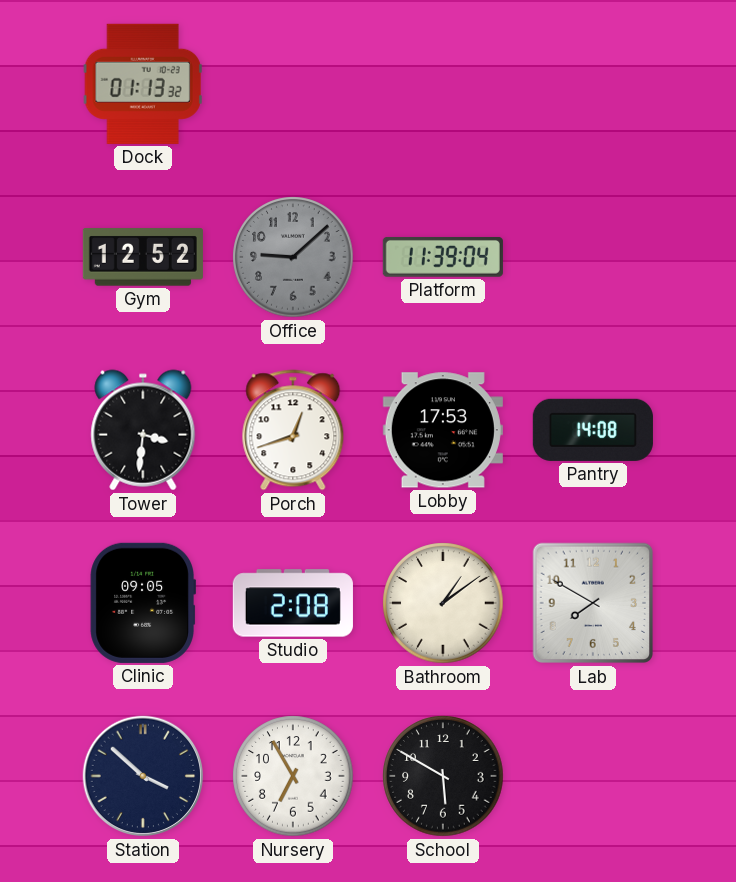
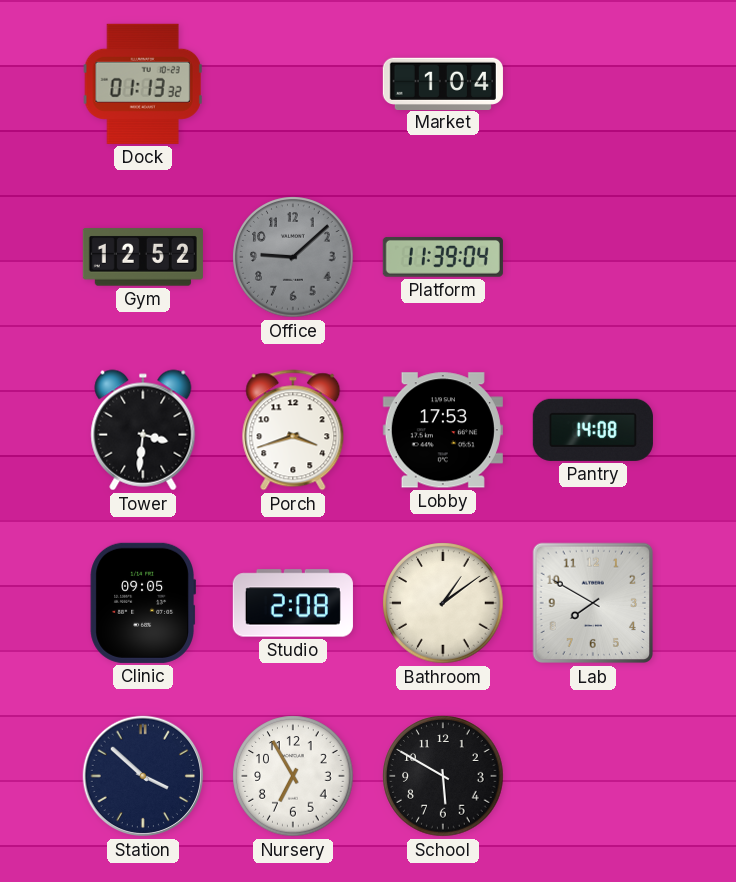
Market: none -> 1:04
Porch: 12:42 -> 3:42
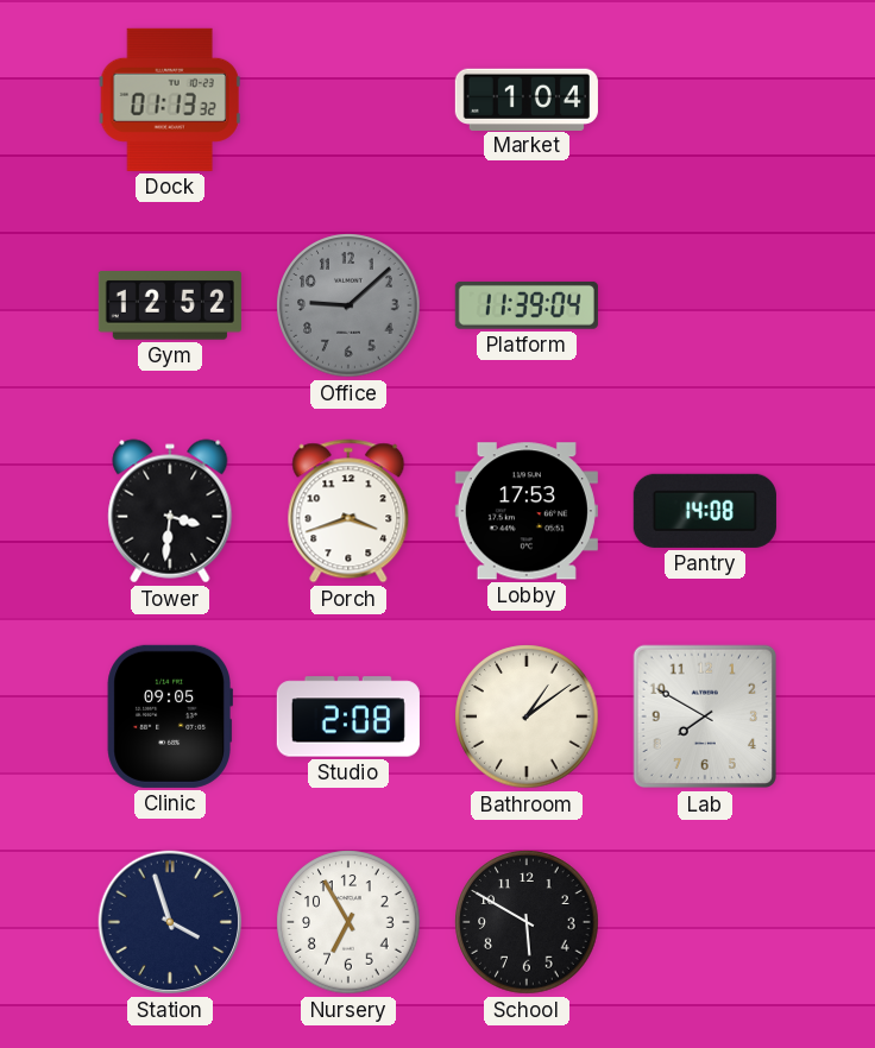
Station: 3:52 -> 3:57
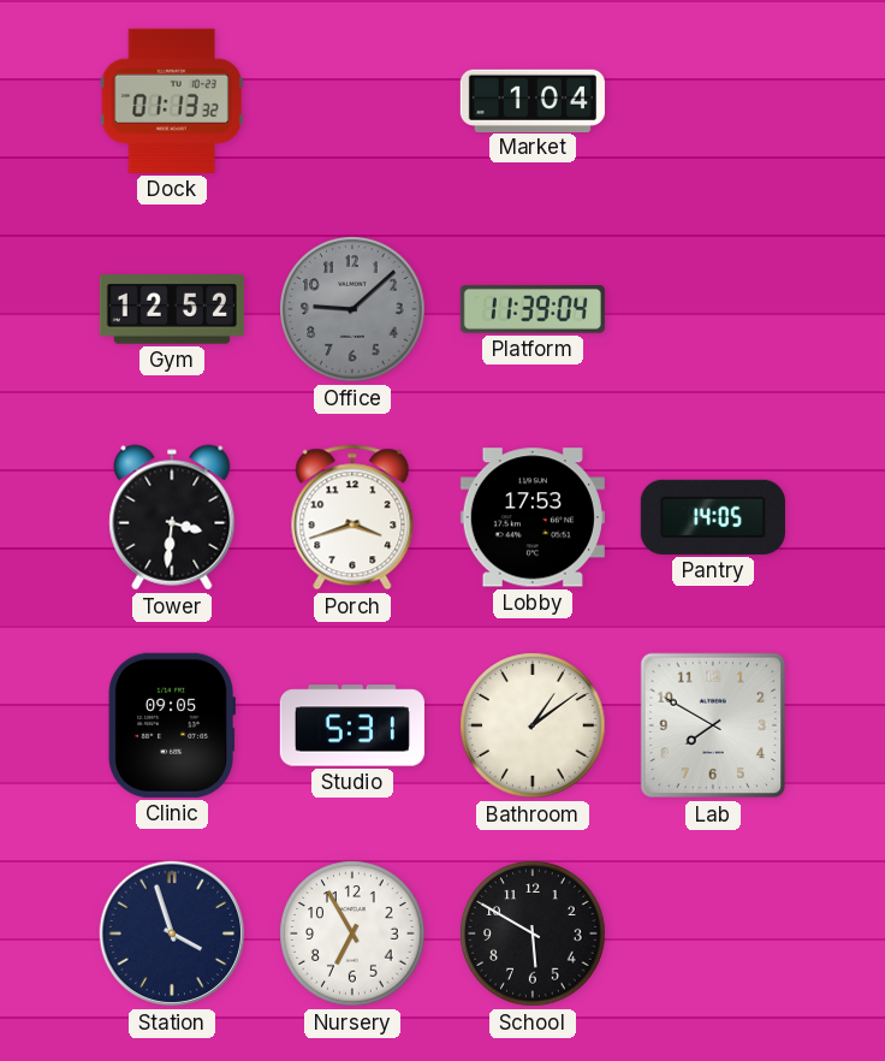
Pantry: 14:08 -> 14:05
Studio: 2:08 -> 5:31
